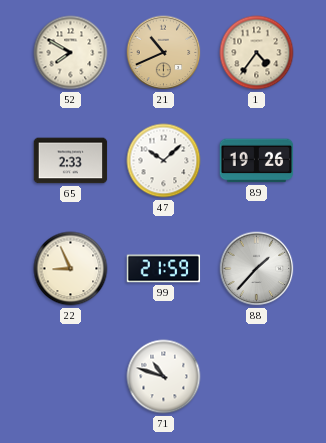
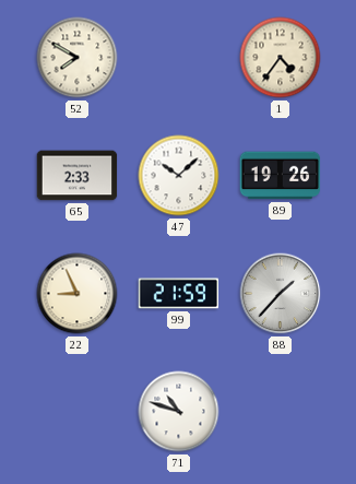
21: 10:41 -> none
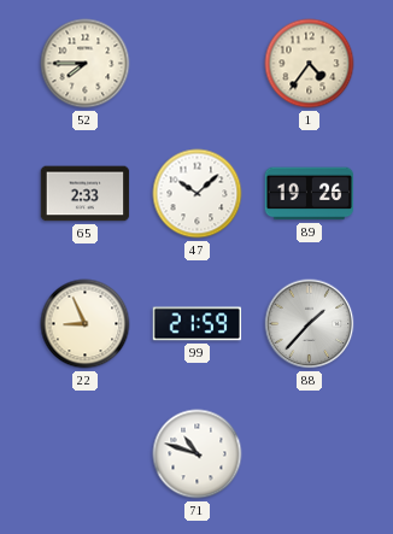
52: 7:50 -> 7:45
